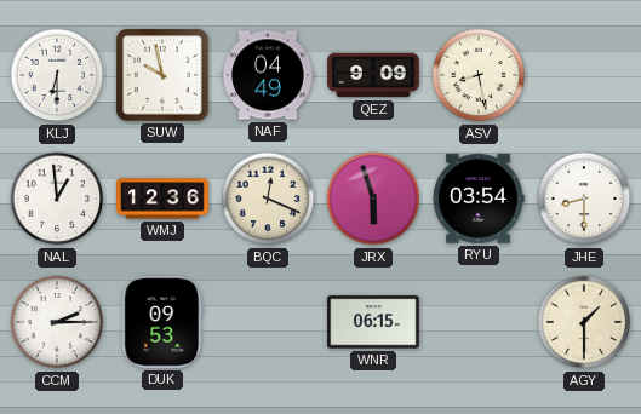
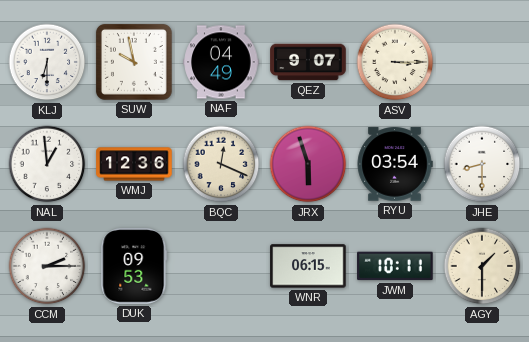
QEZ: 9:09 -> 9:07
ASV: 8:28 -> 3:15
JWM: none -> 10:11
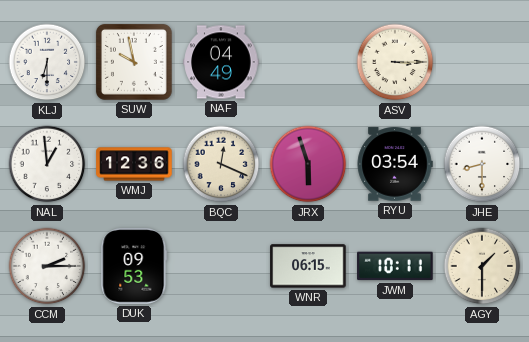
QEZ: 9:07 -> none
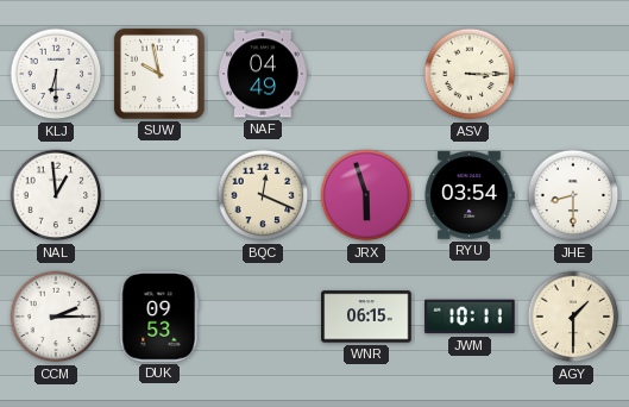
WMJ: 12:36 -> none
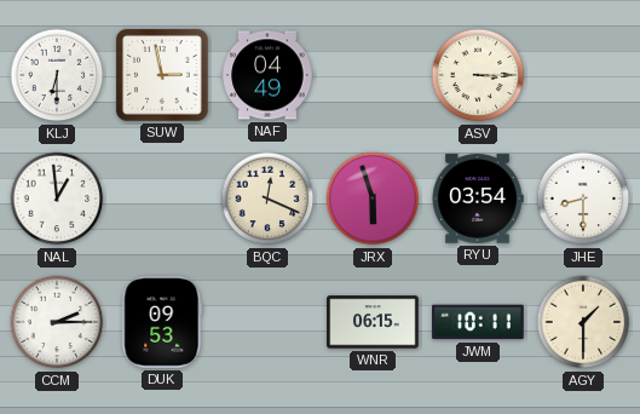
SUW: 9:58 -> 2:58
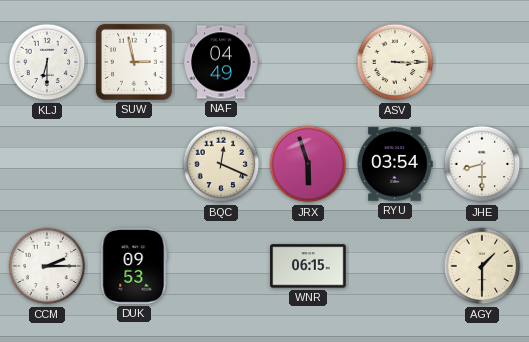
NAL: 12:59 -> none
JWM: 10:11 -> none
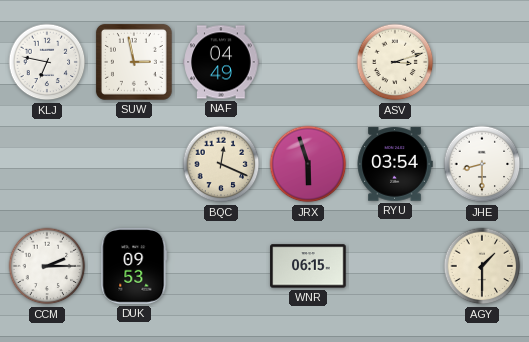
KLJ: 6:30 -> 6:47
ASV: 3:15 -> 3:12
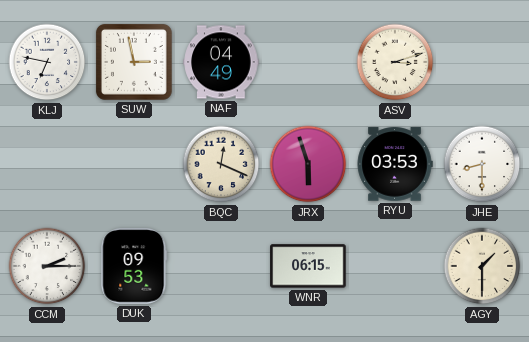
RYU: 03:54 -> 03:53
